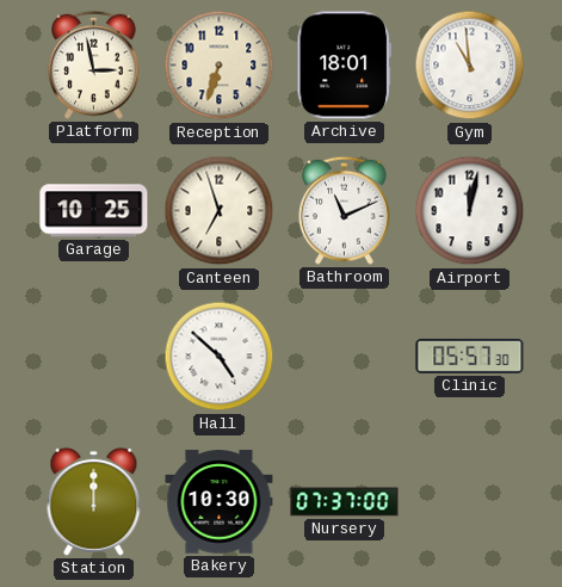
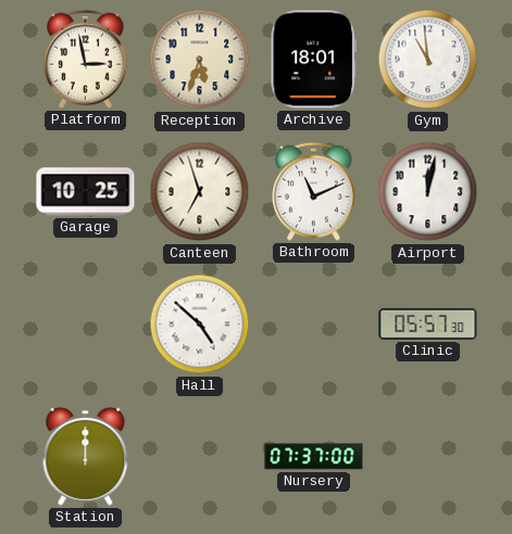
Reception: 6:33 -> 5:33
Bakery: 10:30 -> none
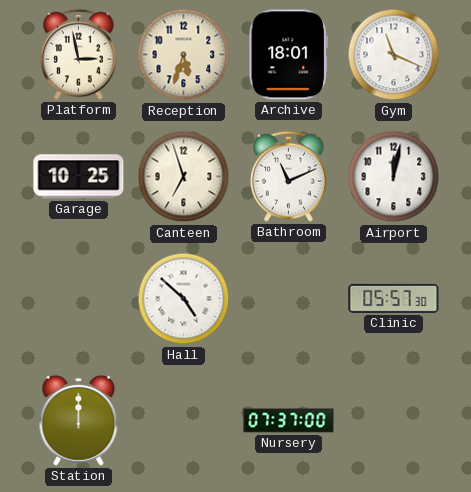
Gym: 10:59 -> 11:19
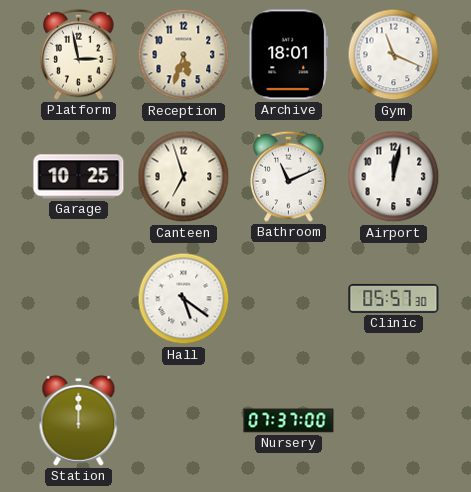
Hall: 4:52 -> 5:21
